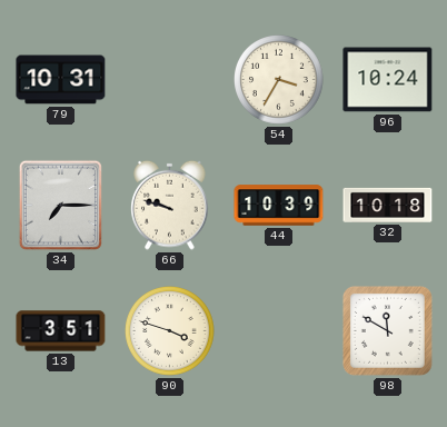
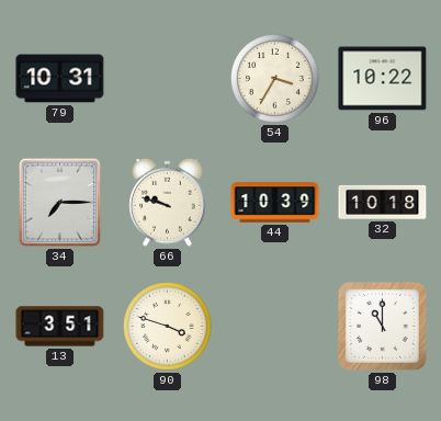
96: 10:24 -> 10:22
98: 11:50 -> 11:00
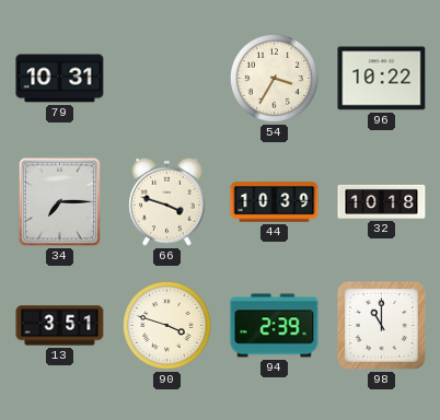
66: 9:48 -> 3:48
94: none -> 2:39
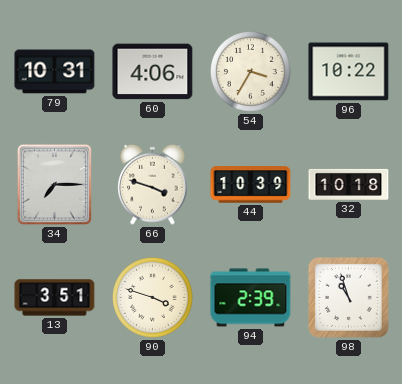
60: none -> 4:06
98: 11:00 -> 10:57
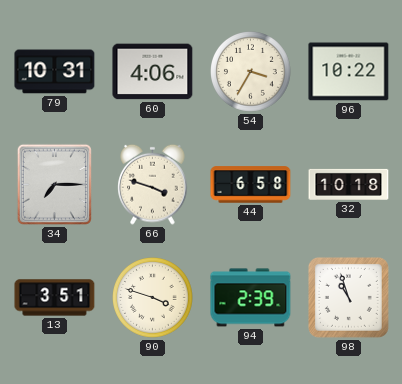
44: 10:39 -> 6:58
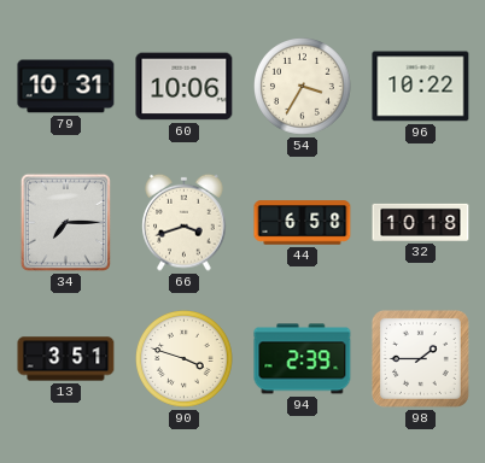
60: 4:06 -> 10:06
66: 3:48 -> 3:42
98: 10:57 -> 1:45
